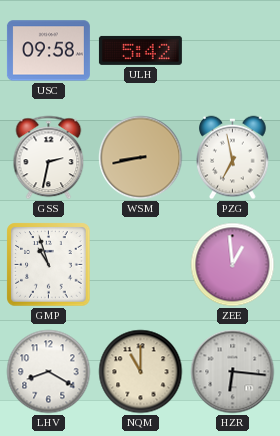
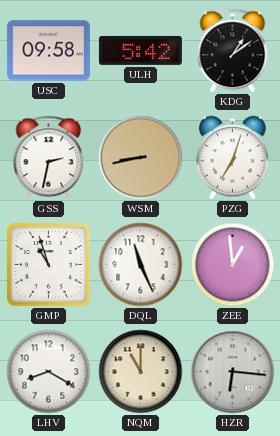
KDG: none -> 1:09
PZG: 6:58 -> 7:03
DQL: none -> 11:26
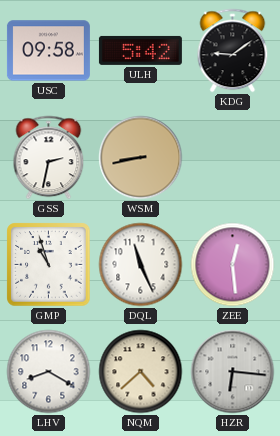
KDG: 1:09 -> 9:09
PZG: 7:03 -> none
ZEE: 12:59 -> 12:29
NQM: 11:00 -> 4:38
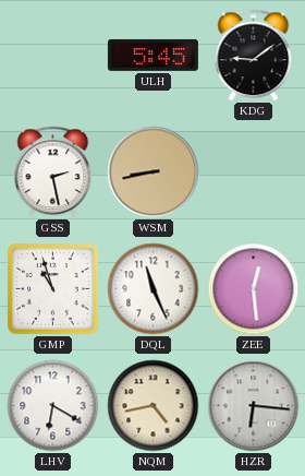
USC: 09:58 -> none
ULH: 5:42 -> 5:45
GSS: 2:32 -> 2:28
LHV: 8:20 -> 6:20
NQM: 4:38 -> 4:43
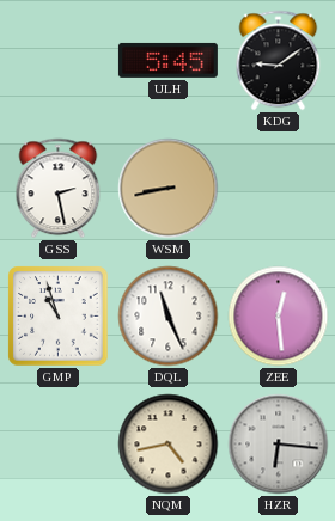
LHV: 6:20 -> none
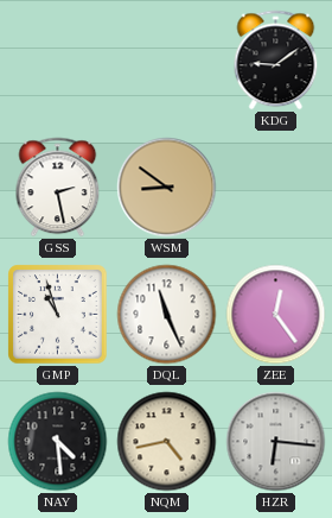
ULH: 5:45 -> none
WSM: 8:43 -> 8:51
ZEE: 12:29 -> 12:24
NAY: none -> 4:29
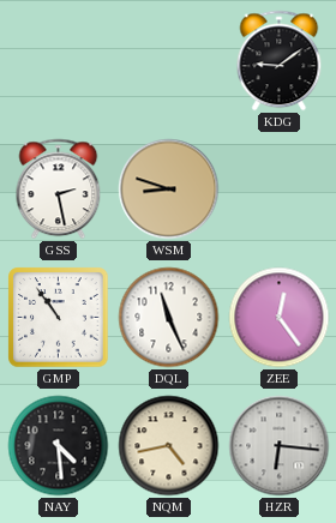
WSM: 8:51 -> 8:48
GMP: 10:57 -> 10:54
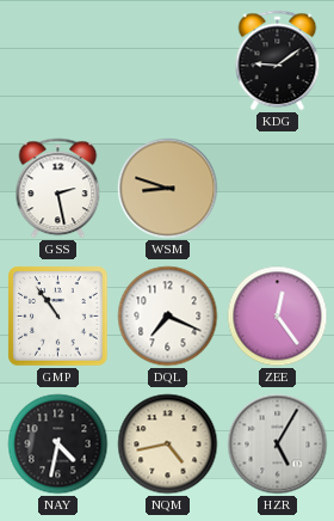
DQL: 11:26 -> 7:19
NAY: 4:29 -> 4:32
HZR: 6:16 -> 5:05
